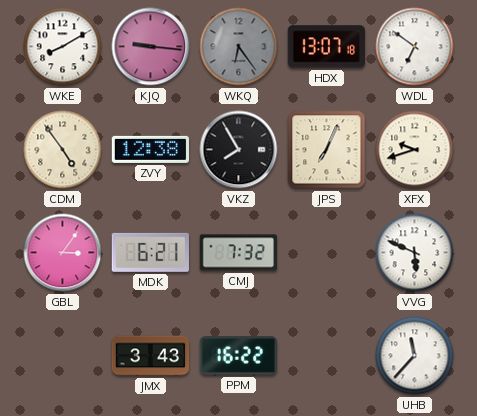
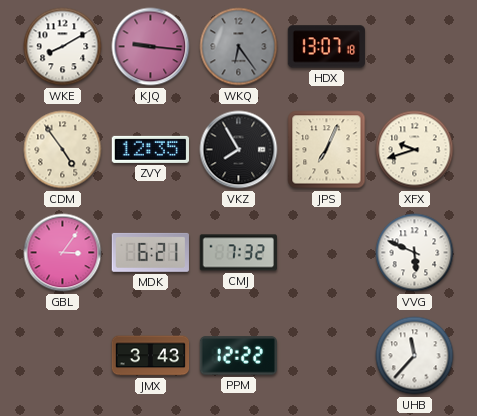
WDL: 6:51 -> none
ZVY: 12:38 -> 12:35
PPM: 16:22 -> 12:22
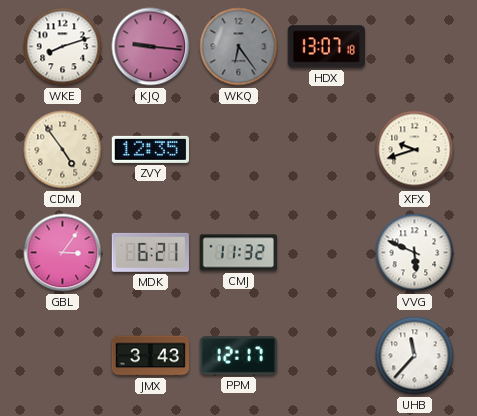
WKE: 8:10 -> 8:12
VKZ: 7:55 -> none
JPS: 7:04 -> none
CMJ: 7:32 -> 11:32
PPM: 12:22 -> 12:17
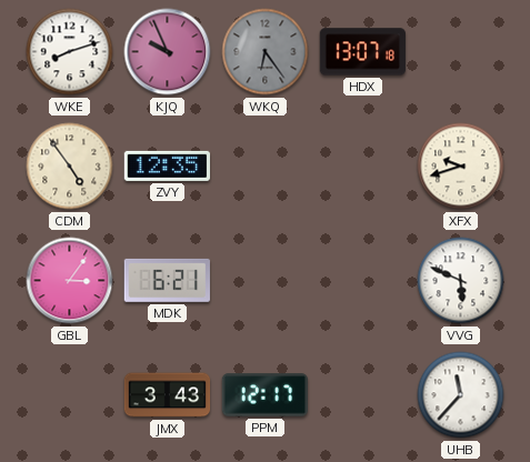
KJQ: 9:16 -> 9:56
CMJ: 11:32 -> none
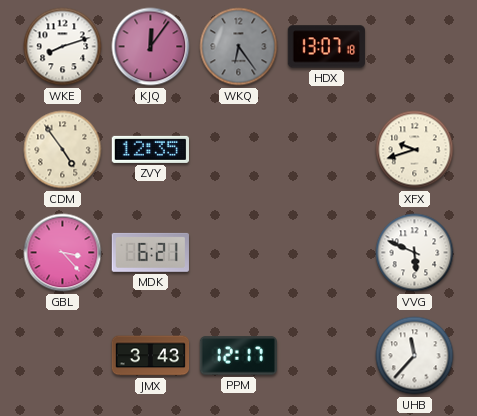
KJQ: 9:56 -> 12:06
GBL: 3:06 -> 3:23
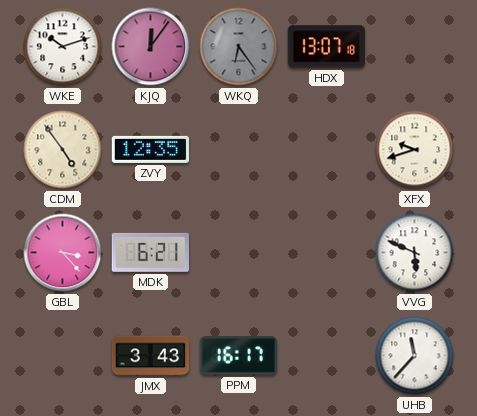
WKE: 8:12 -> 10:12
PPM: 12:17 -> 16:17
